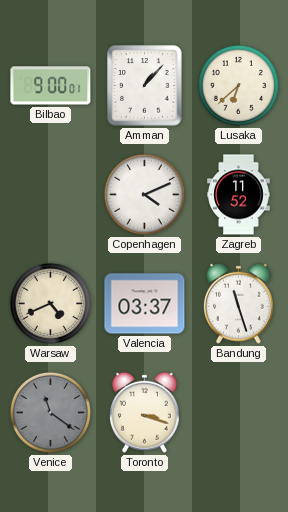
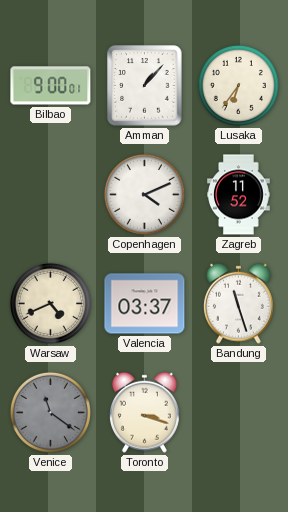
Lusaka: 6:38 -> 6:36
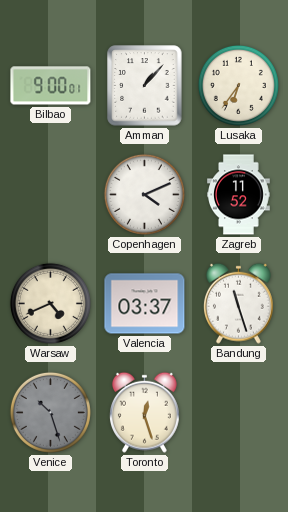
Venice: 11:21 -> 10:27
Toronto: 3:18 -> 12:27
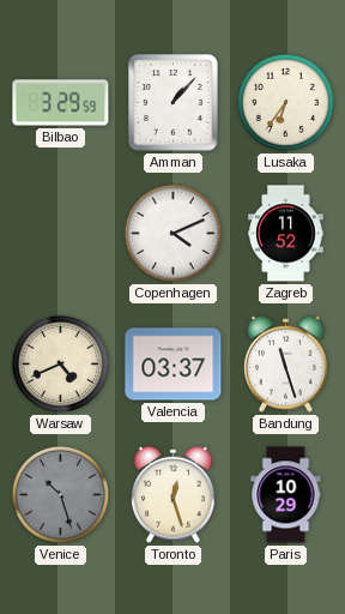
Bilbao: 9:00 -> 3:29
Paris: none -> 10:29
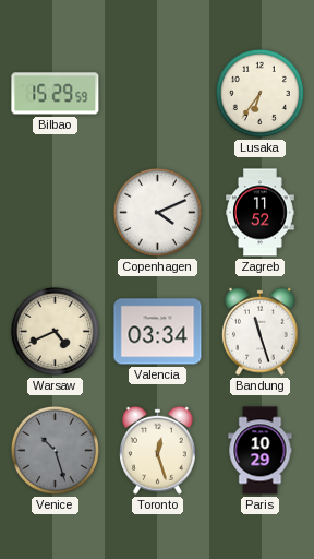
Bilbao: 3:29 -> 15:29
Amman: 1:07 -> none
Valencia: 03:37 -> 03:34
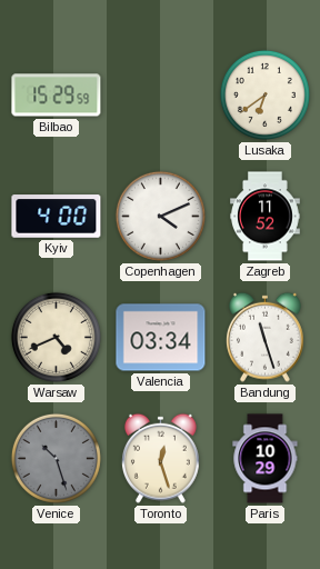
Lusaka: 6:36 -> 6:39
Kyiv: none -> 4:00
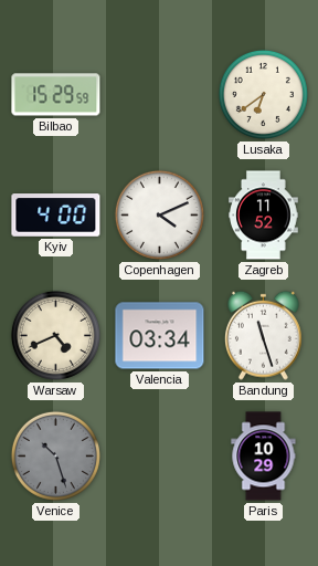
Toronto: 12:27 -> none
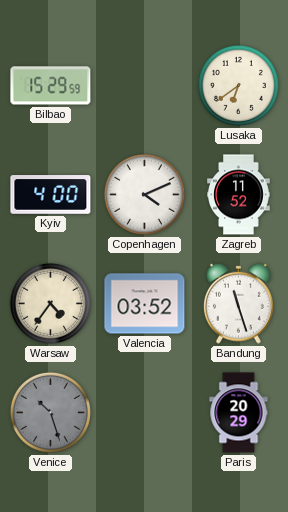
Warsaw: 4:41 -> 4:36
Valencia: 03:34 -> 03:52
Paris: 10:29 -> 20:29
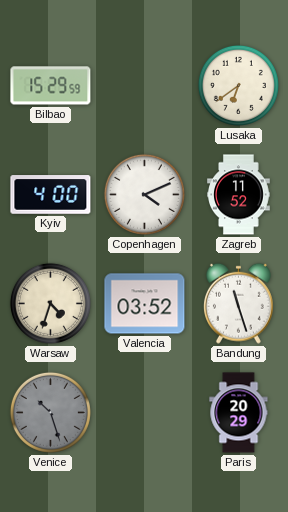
Warsaw: 4:36 -> 4:33
